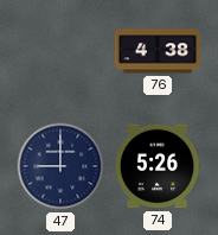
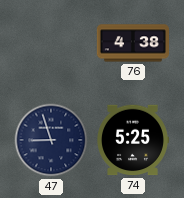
47: 9:00 -> 8:57
74: 5:26 -> 5:25
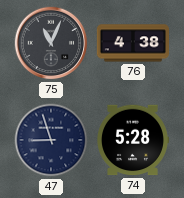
75: none -> 11:04
74: 5:25 -> 5:28
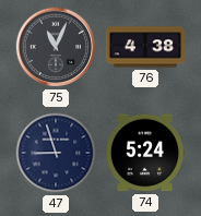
74: 5:28 -> 5:24
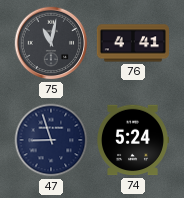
75: 11:04 -> 11:02
76: 4:38 -> 4:41
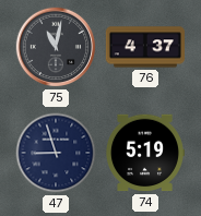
76: 4:41 -> 4:37
74: 5:24 -> 5:19
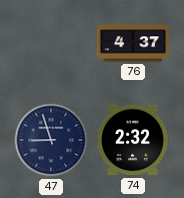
75: 11:02 -> none
74: 5:19 -> 2:32
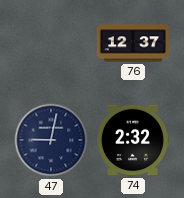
76: 4:37 -> 12:37
47: 8:57 -> 9:02
